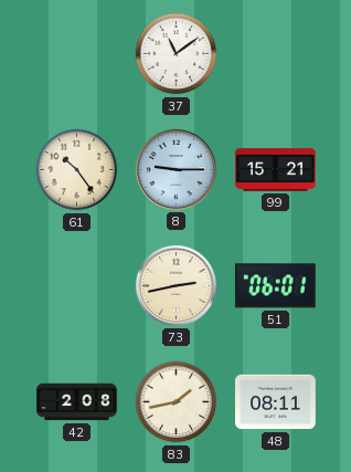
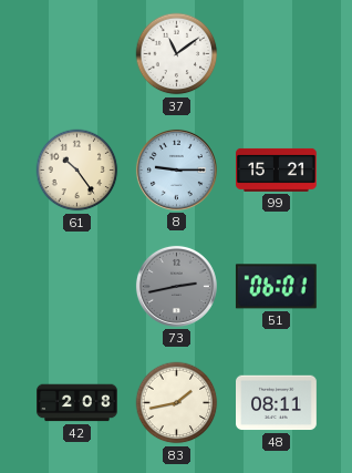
73 dial: cream -> grey
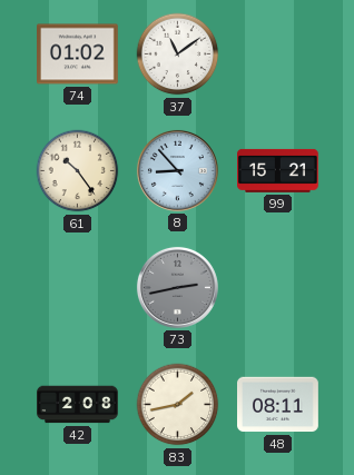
74: none -> 01:02
8: 9:15 -> 8:53
51: 06:01 -> none
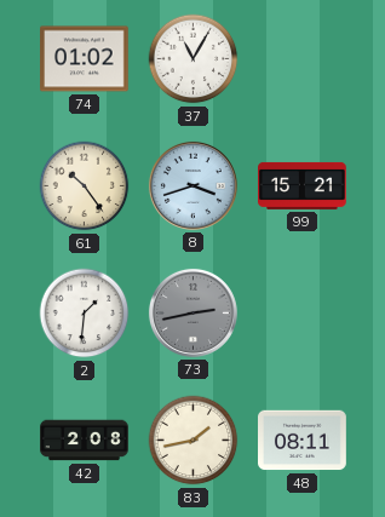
37: 11:09 -> 11:05
8: 8:53 -> 3:42
2: none -> 1:31
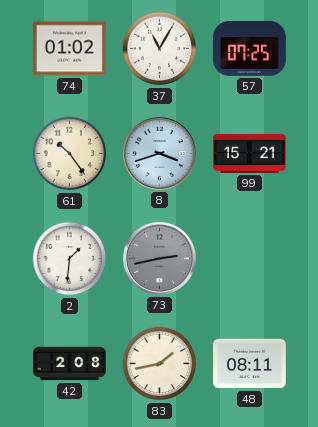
57: none -> 07:25
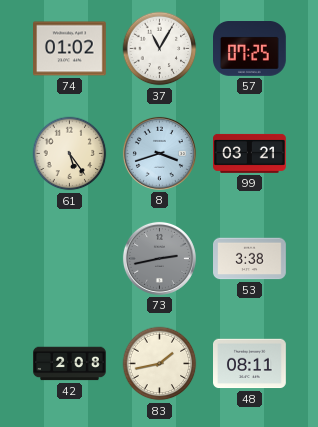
61: 10:24 -> 5:24
99: 15:21 -> 03:21
2: 1:31 -> none
53: none -> 3:38
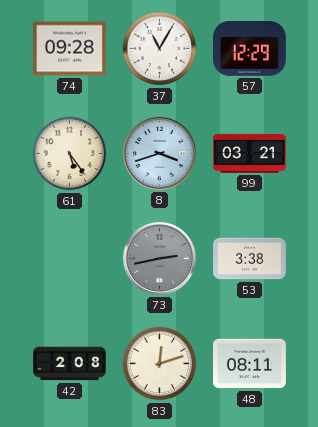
74: 01:02 -> 09:28
57: 07:25 -> 12:29
83: 1:43 -> 12:12
